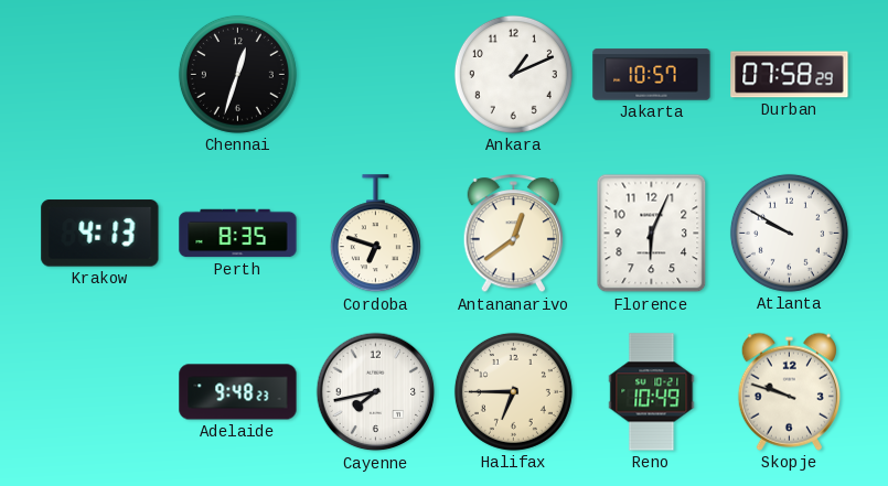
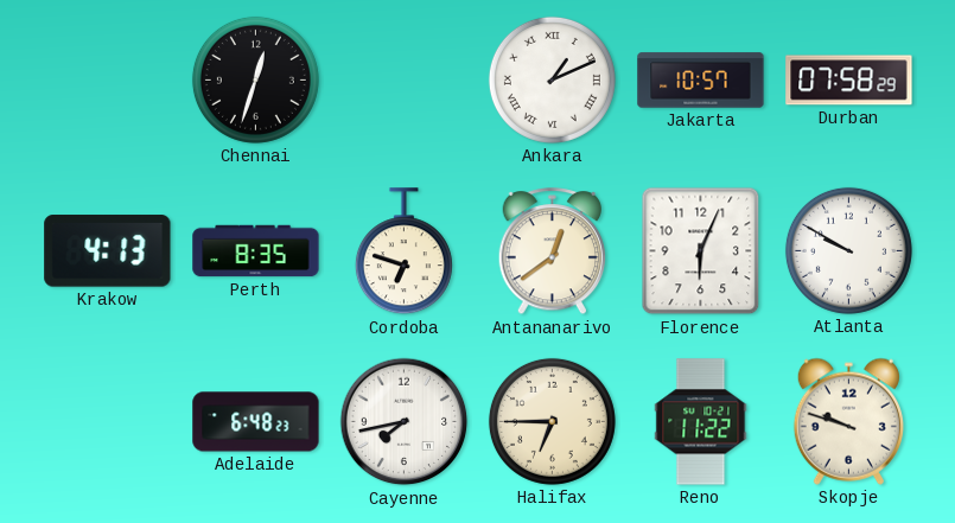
Ankara numerals: Arabic -> Roman
Adelaide: 9:48 -> 6:48
Reno: 10:49 -> 11:22
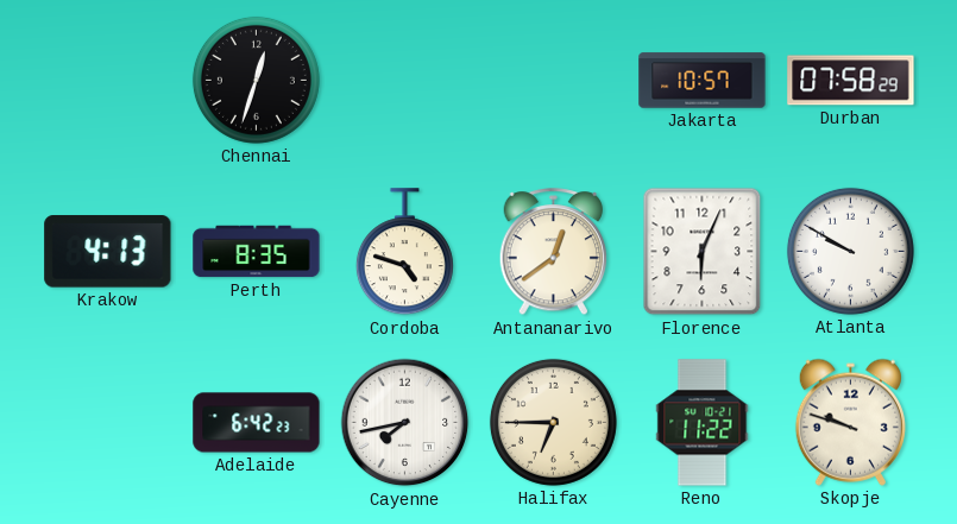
Ankara: 1:11 -> none
Cordoba: 6:48 -> 4:48
Adelaide: 6:48 -> 6:42
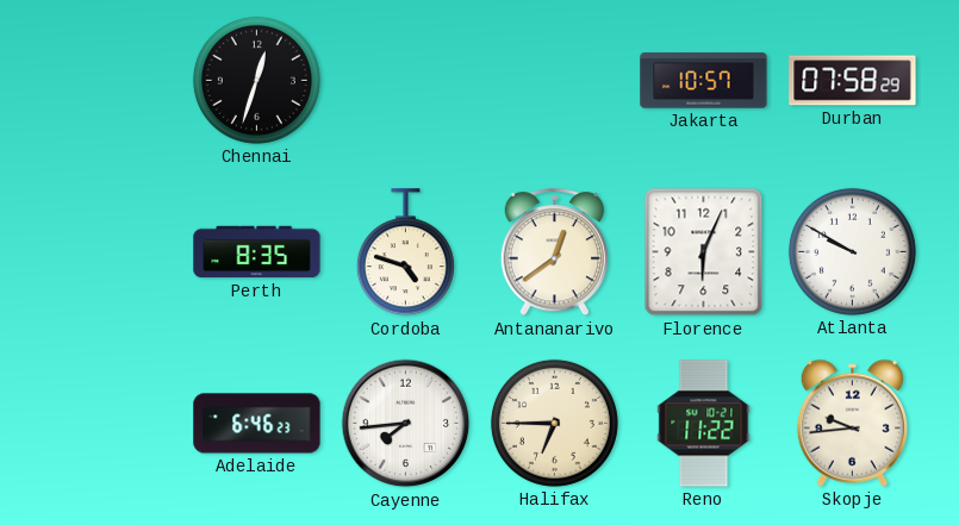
Krakow: 4:13 -> none
Adelaide: 6:42 -> 6:46
Cayenne: 7:43 -> 7:44
Skopje: 9:48 -> 9:44
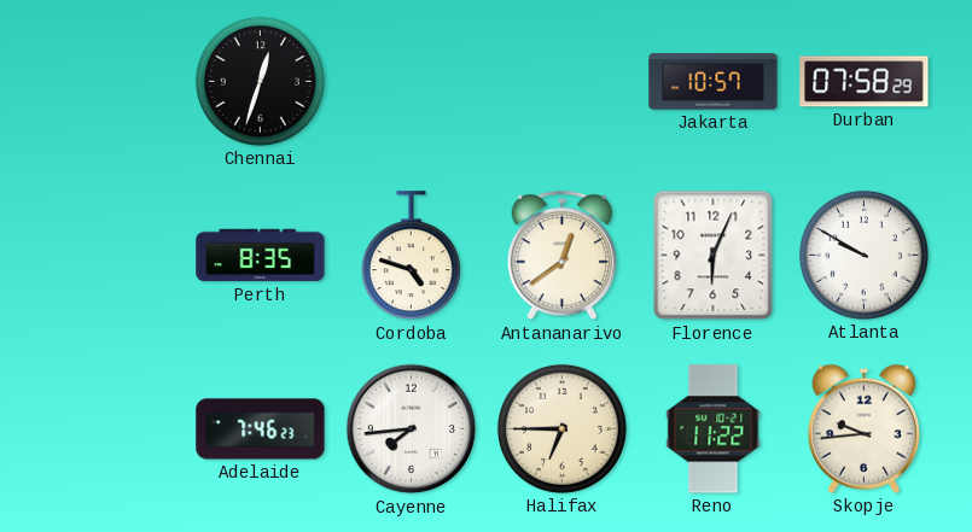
Adelaide: 6:46 -> 7:46
